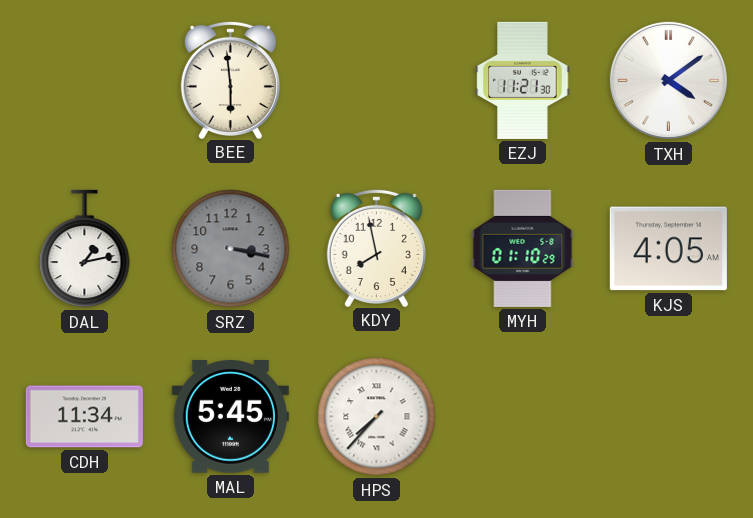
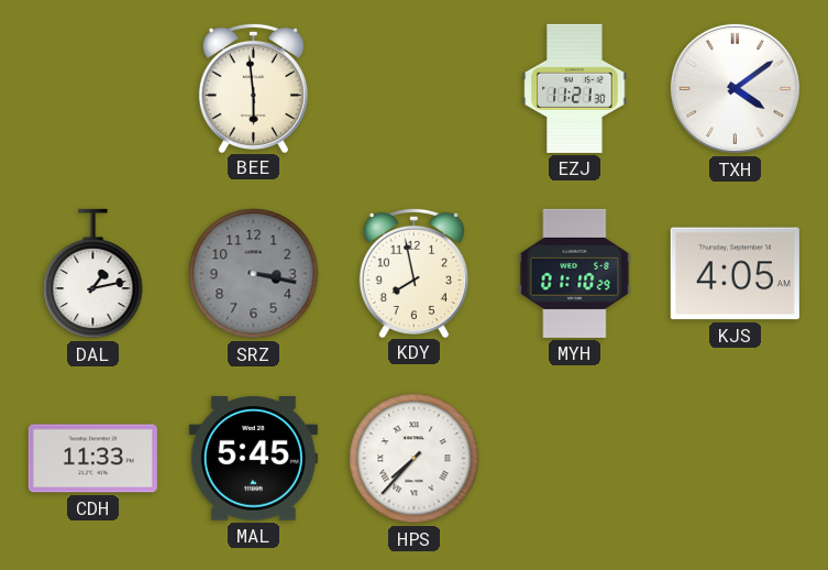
CDH: 11:34 -> 11:33
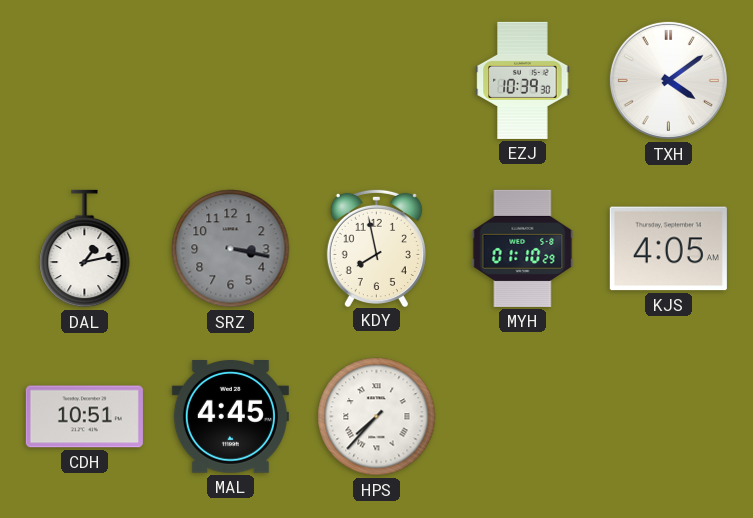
BEE: 5:59 -> none
EZJ: 11:21 -> 10:39
CDH: 11:33 -> 10:51
MAL: 5:45 -> 4:45
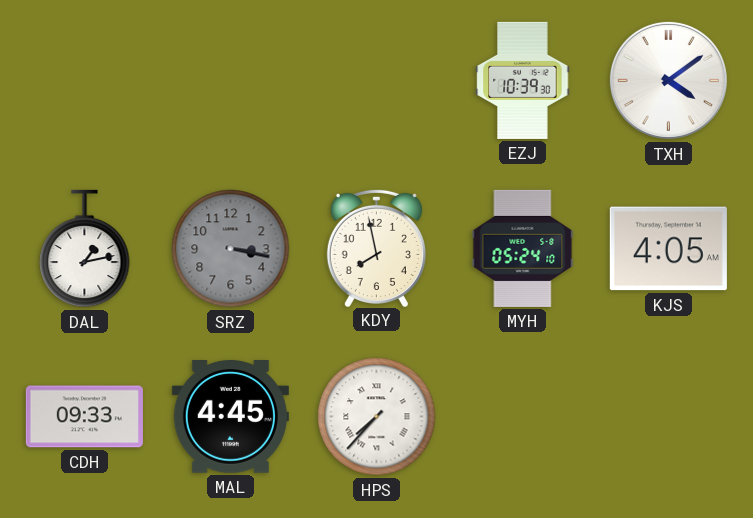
MYH: 01:10 -> 05:24
CDH: 10:51 -> 09:33
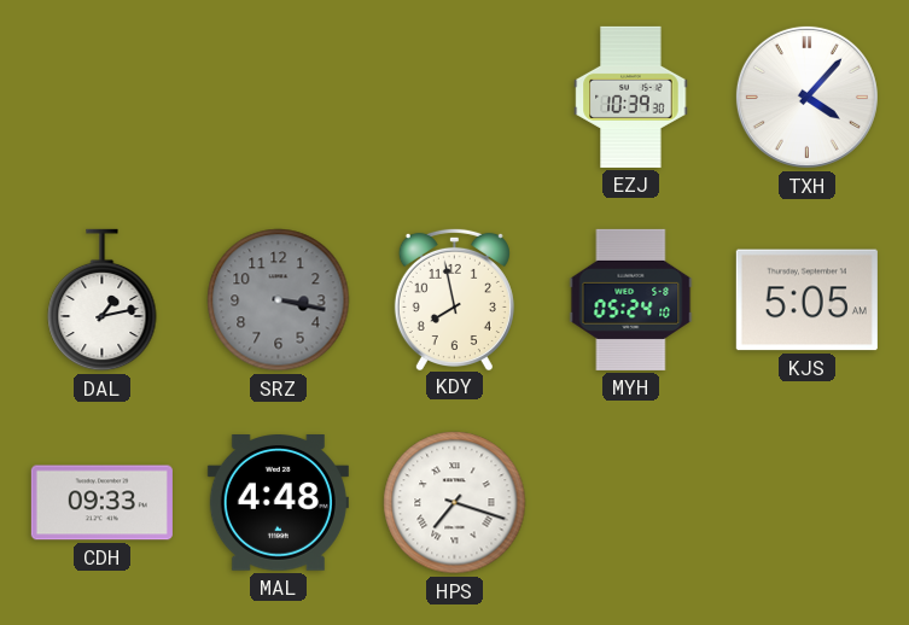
TXH: 4:09 -> 4:07
KJS: 4:05 -> 5:05
MAL: 4:45 -> 4:48
HPS: 7:37 -> 7:18
